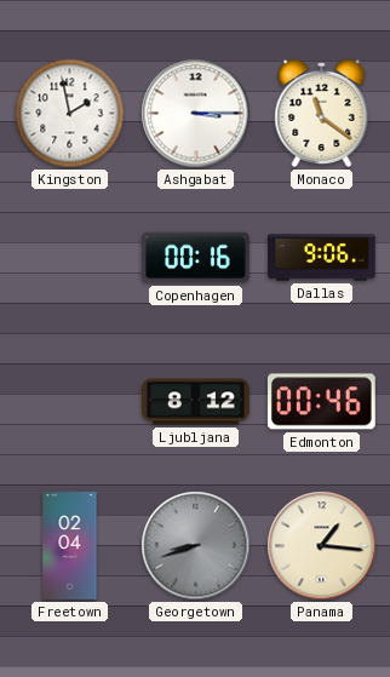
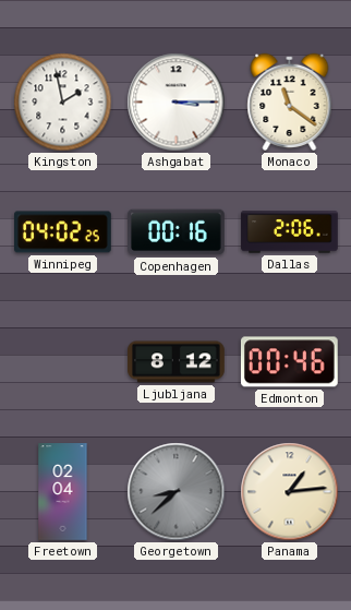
Winnipeg: none -> 04:02
Dallas: 9:06 -> 2:06
Georgetown: 8:42 -> 8:38
Panama: 1:16 -> 1:14
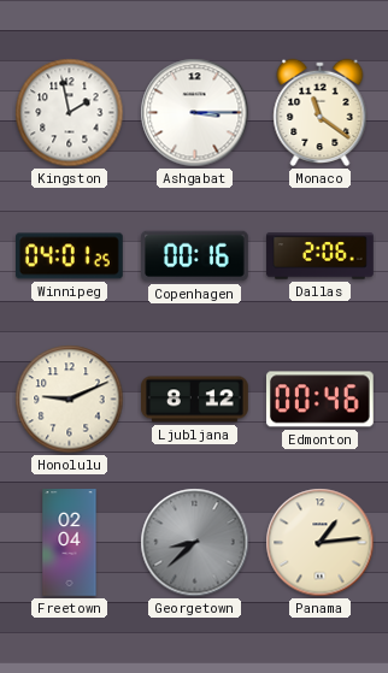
Winnipeg: 04:02 -> 04:01
Honolulu: none -> 9:11
